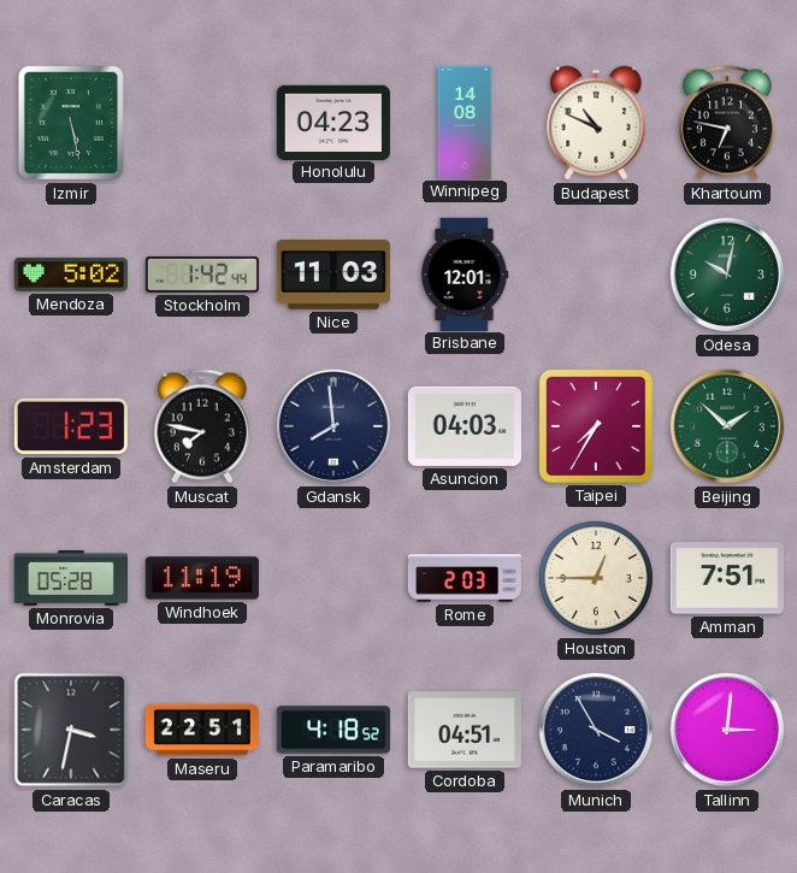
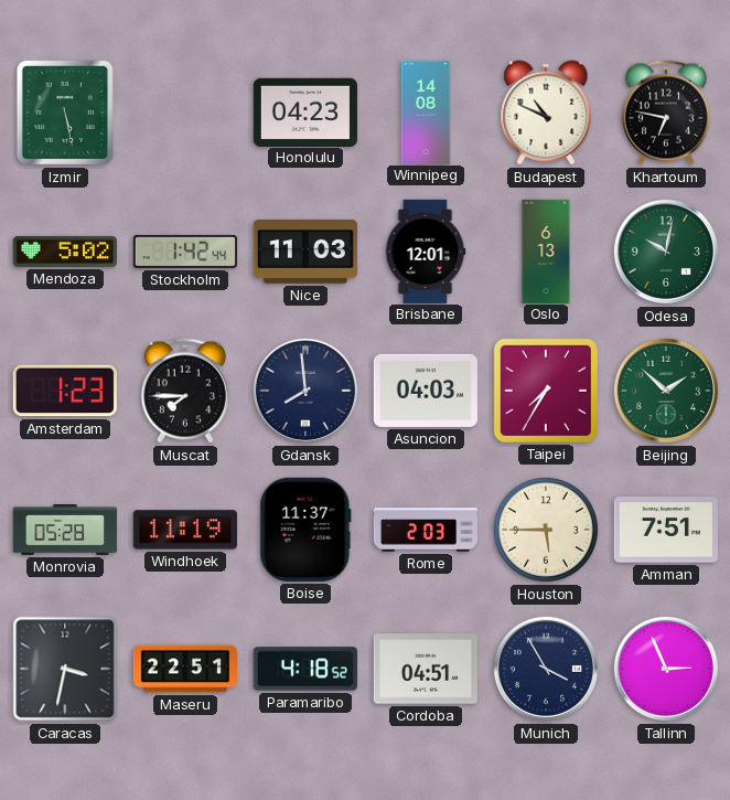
Oslo: none -> 6:13
Muscat: 7:47 -> 7:45
Boise: none -> 11:37
Houston: 12:45 -> 5:45
Tallinn: 3:01 -> 2:56
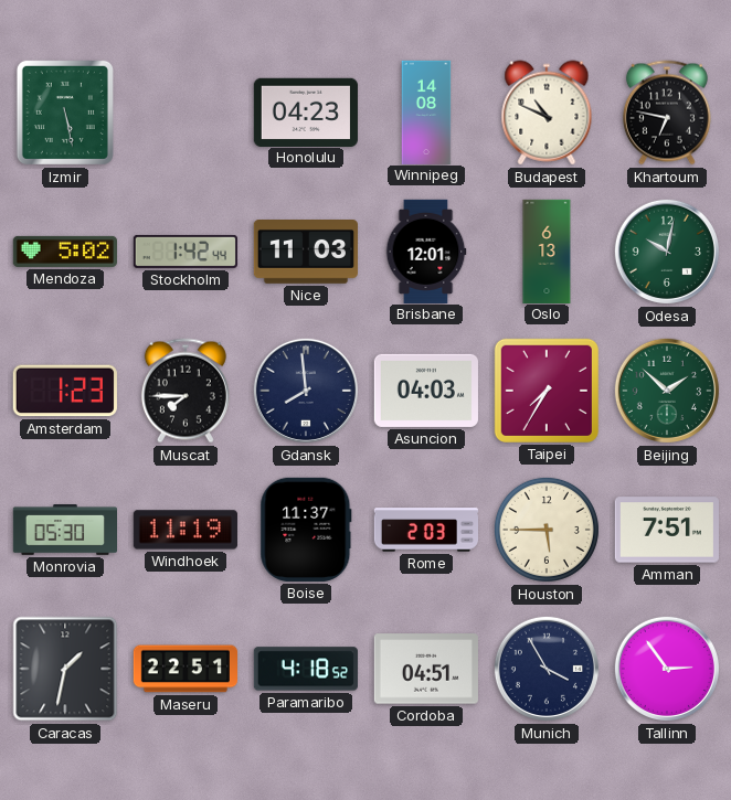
Monrovia: 05:28 -> 05:30
Caracas: 3:32 -> 1:32
Tallinn: 2:56 -> 2:54
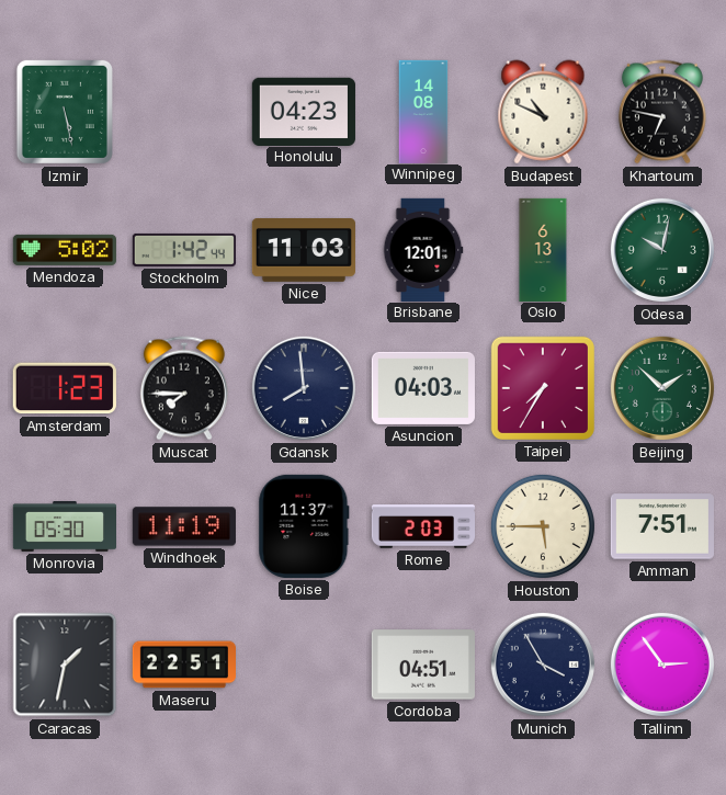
Paramaribo: 4:18 -> none
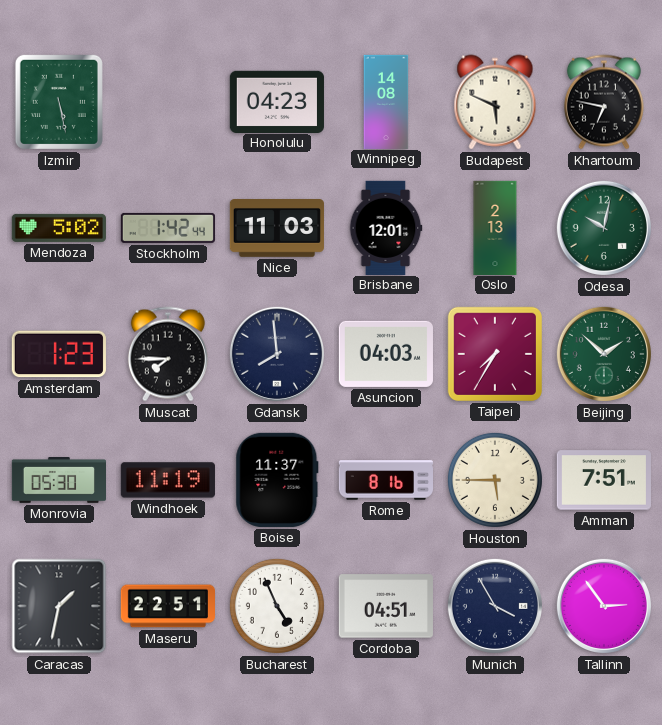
Budapest: 10:49 -> 5:49
Oslo: 6:13 -> 2:13
Rome: 2:03 -> 8:16
Bucharest: none -> 4:56
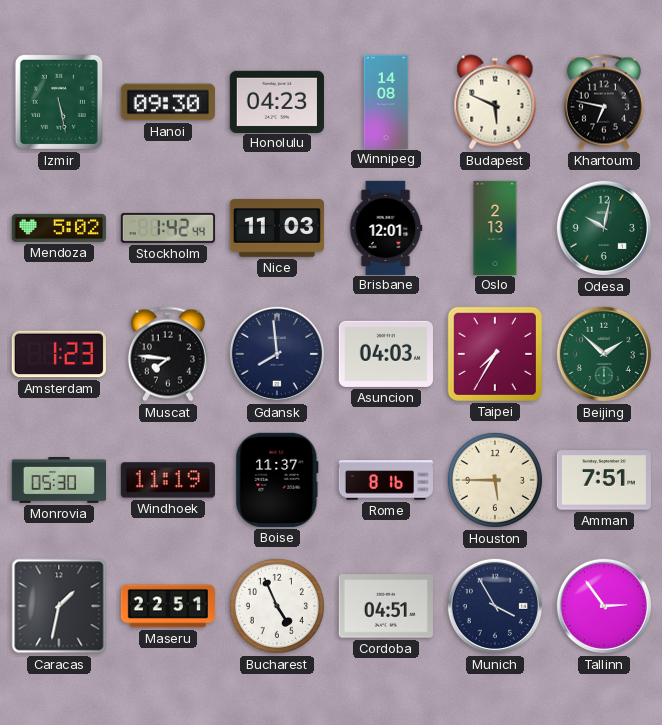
Hanoi: none -> 09:30
Muscat: 7:45 -> 7:46
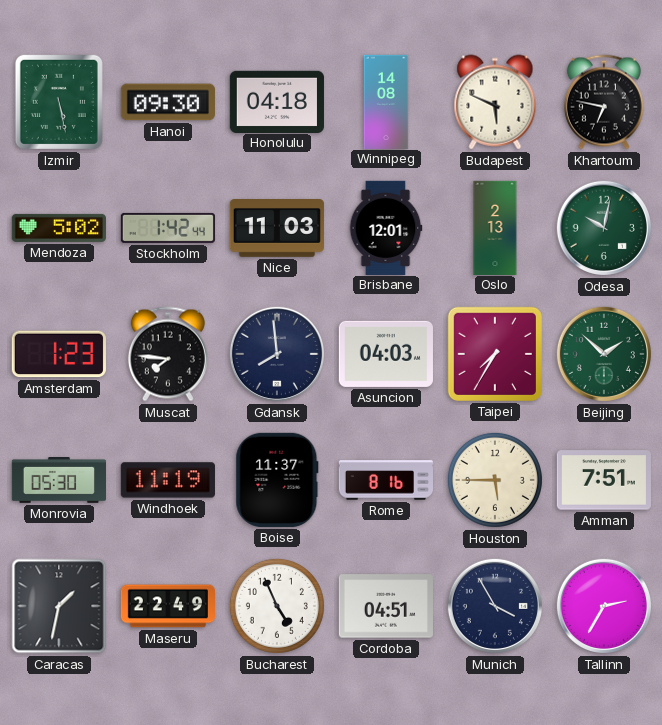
Honolulu: 04:23 -> 04:18
Maseru: 22:51 -> 22:49
Tallinn: 2:54 -> 2:35
